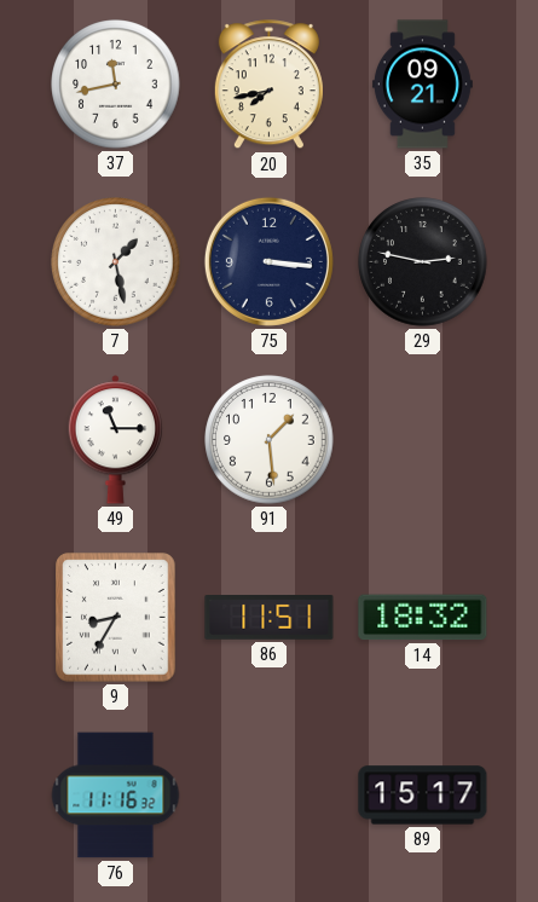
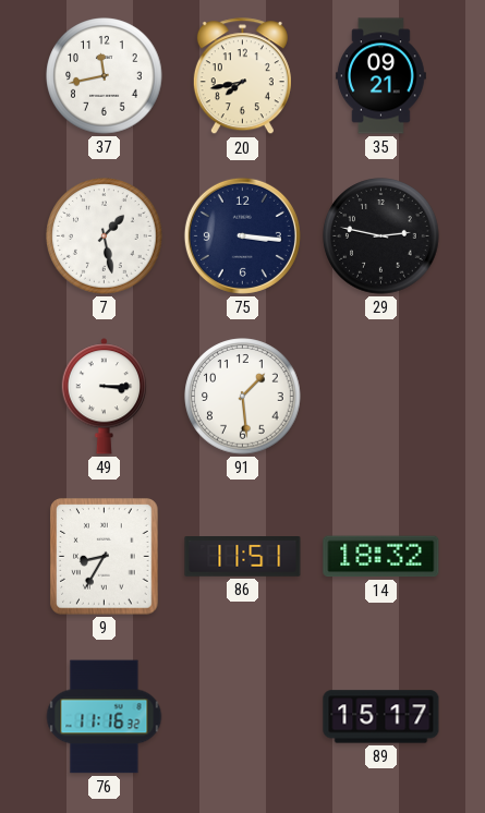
49: 11:15 -> 3:15
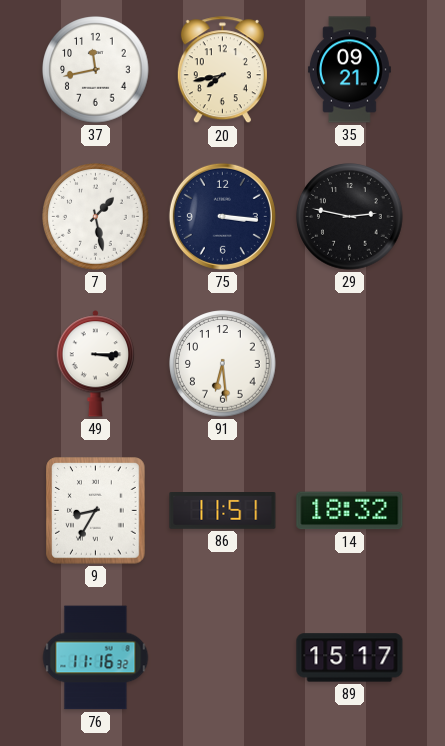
91: 1:29 -> 6:29
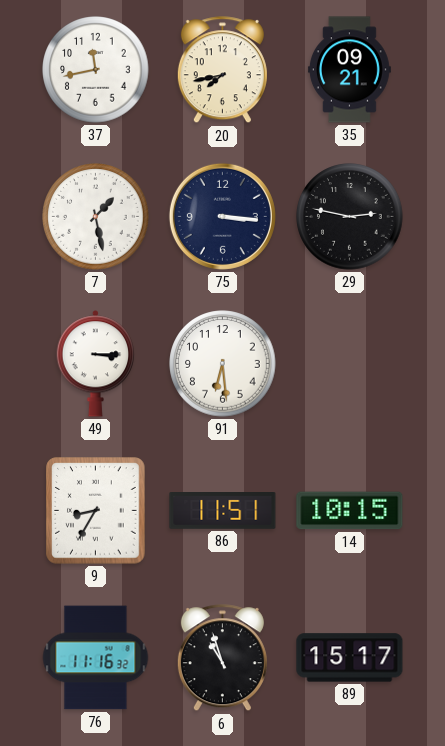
14: 18:32 -> 10:15
6: none -> 10:57
